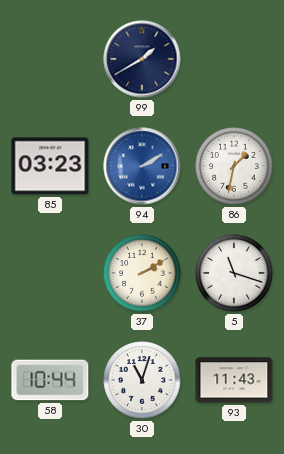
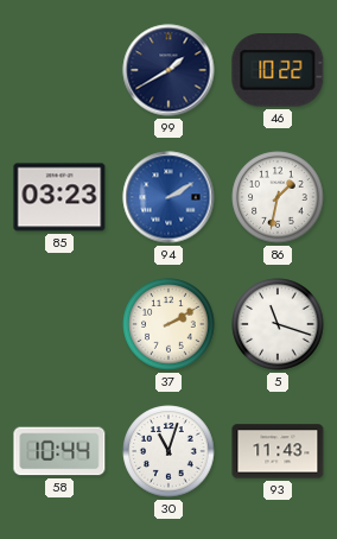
46: none -> 10:22
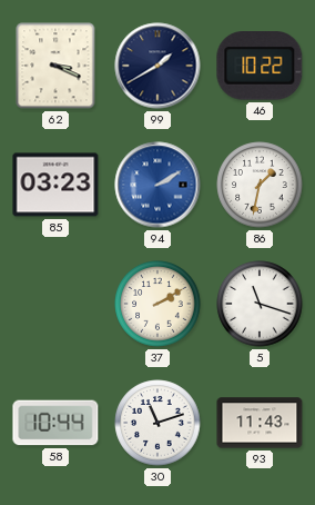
62: none -> 3:19
30: 11:03 -> 11:12
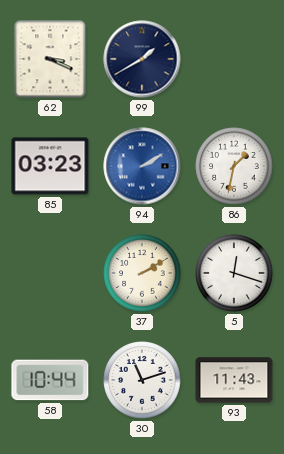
46: 10:22 -> none
5: 11:18 -> 12:18
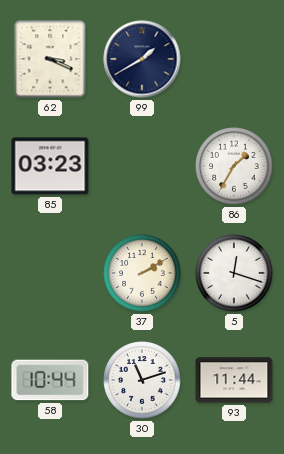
94: 2:10 -> none
86: 1:32 -> 1:35
93: 11:43 -> 11:44
